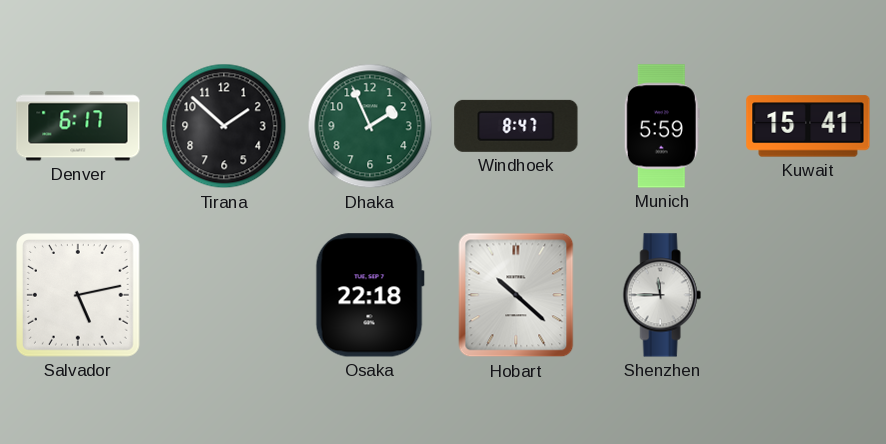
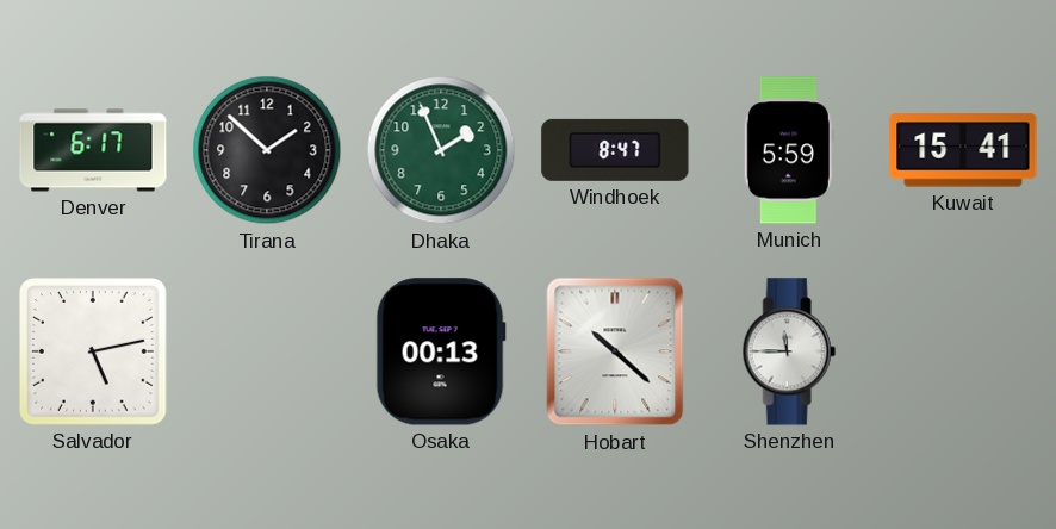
Osaka: 22:18 -> 00:13
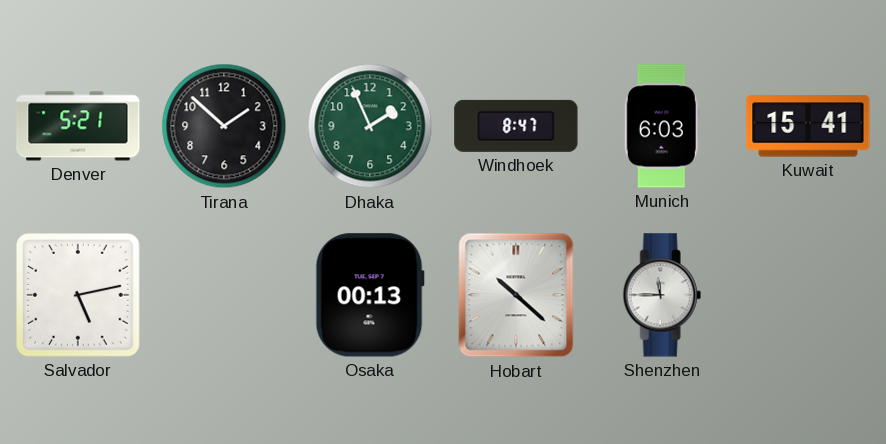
Denver: 6:17 -> 5:21
Munich: 5:59 -> 6:03
